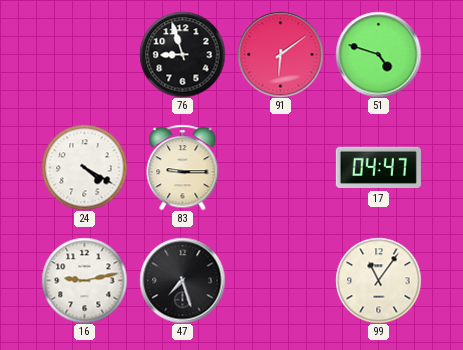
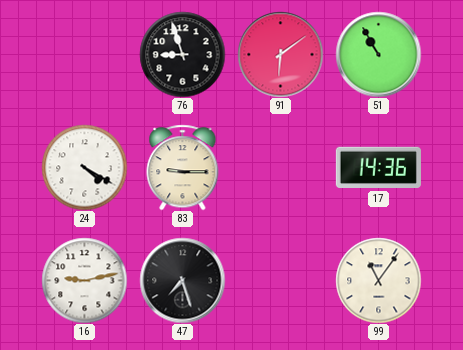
51: 4:48 -> 10:55
17: 04:47 -> 14:36
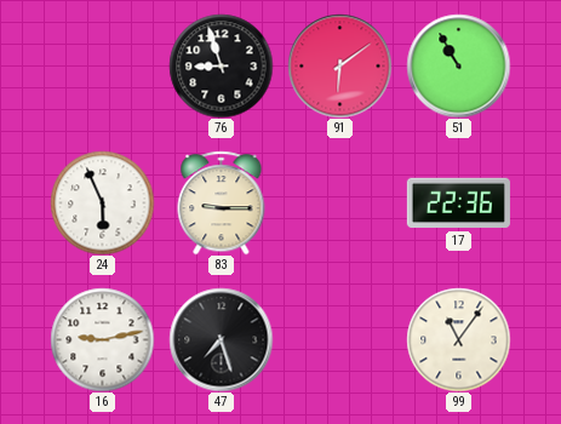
24: 4:20 -> 5:56
17: 14:36 -> 22:36
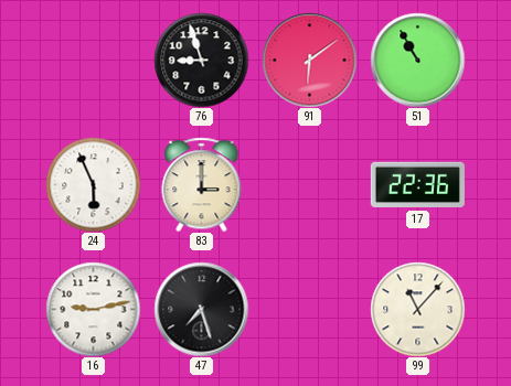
83: 9:15 -> 3:00
99: 11:06 -> 11:07
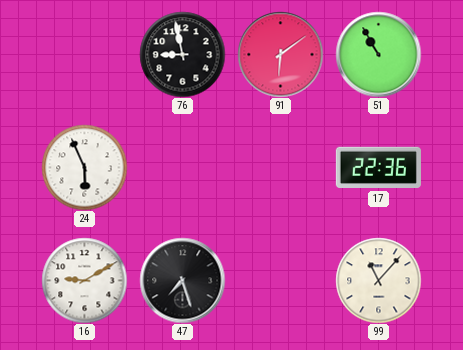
76: 8:57 -> 8:58
83: 3:00 -> none
16: 9:13 -> 9:10
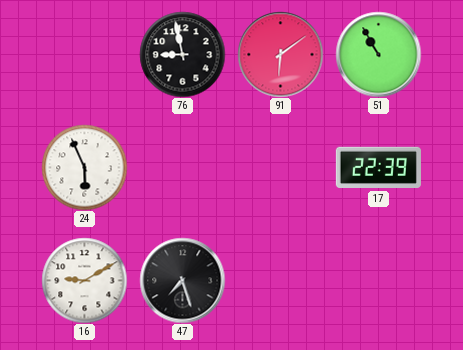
17: 22:36 -> 22:39
99: 11:07 -> none
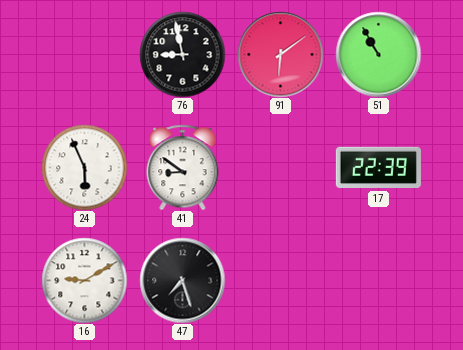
41: none -> 8:51
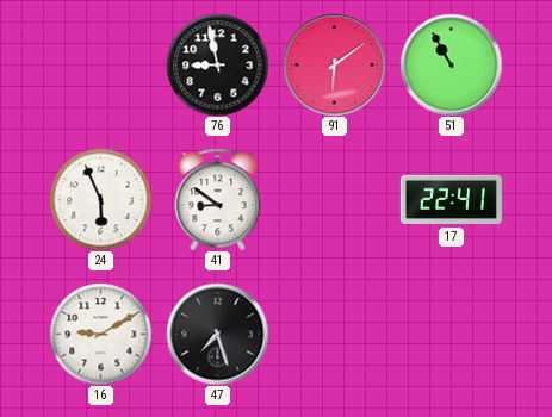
17: 22:39 -> 22:41
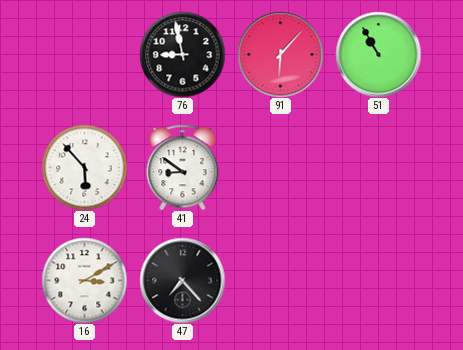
91: 6:09 -> 6:07
24: 5:56 -> 5:53
17: 22:41 -> none
16: 9:10 -> 3:10
47: 7:27 -> 7:23
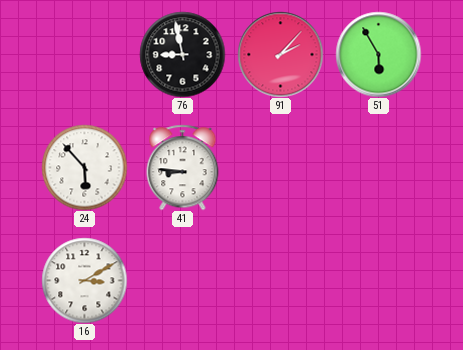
91: 6:07 -> 2:07
51: 10:55 -> 5:55
41: 8:51 -> 8:46
47: 7:23 -> none
